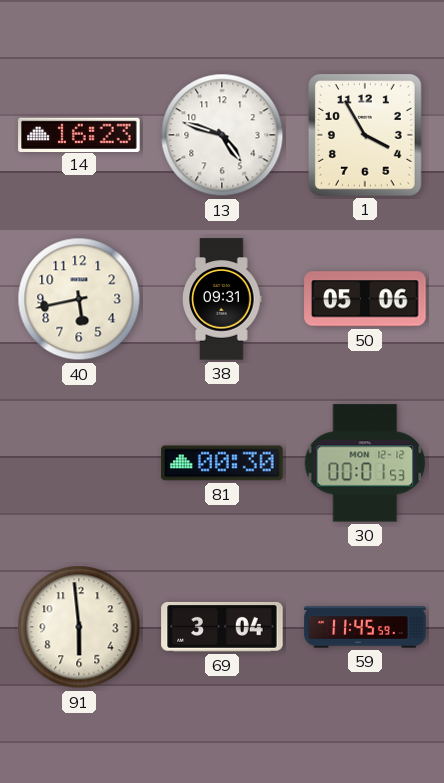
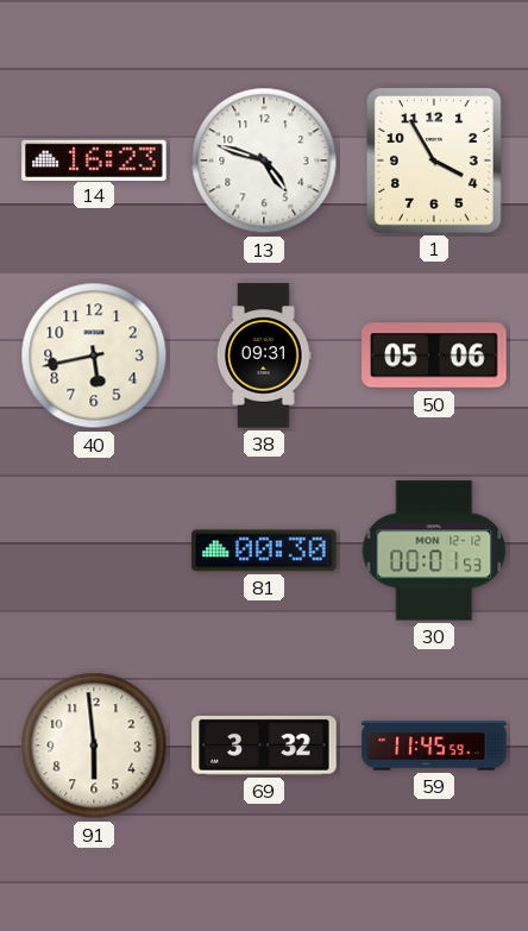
69: 3:04 -> 3:32
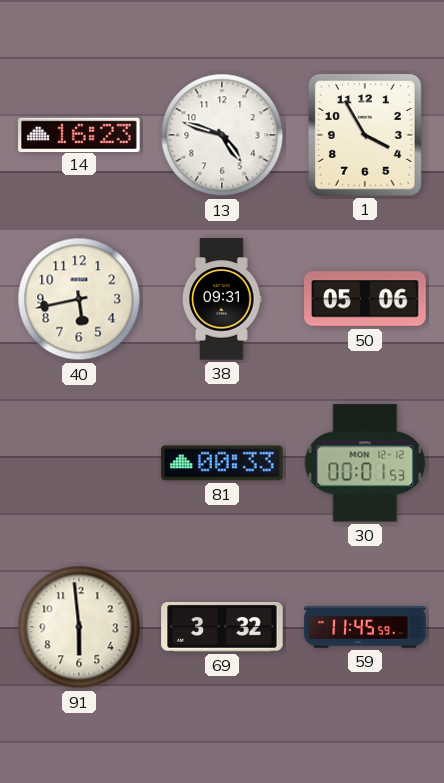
81: 00:30 -> 00:33
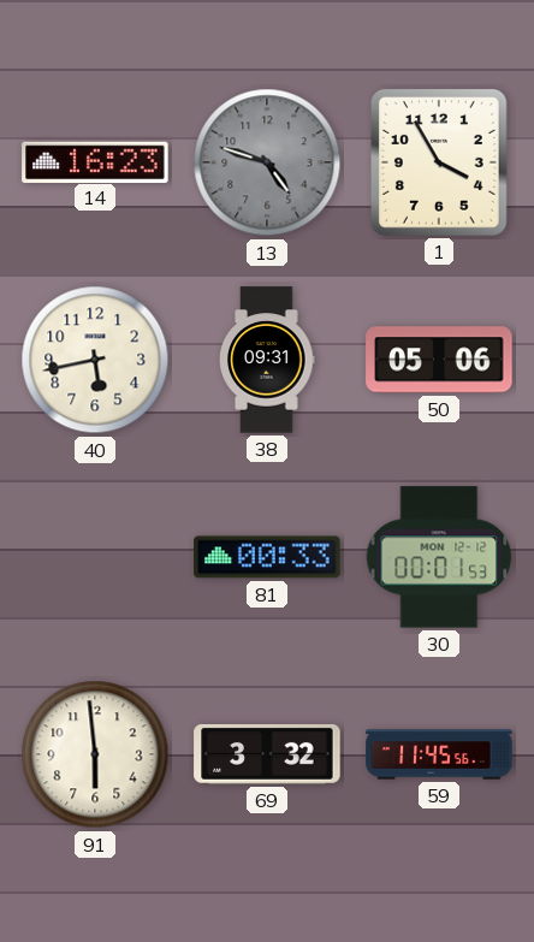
13 dial: white -> grey
59: 11:45:59 -> 11:45:56
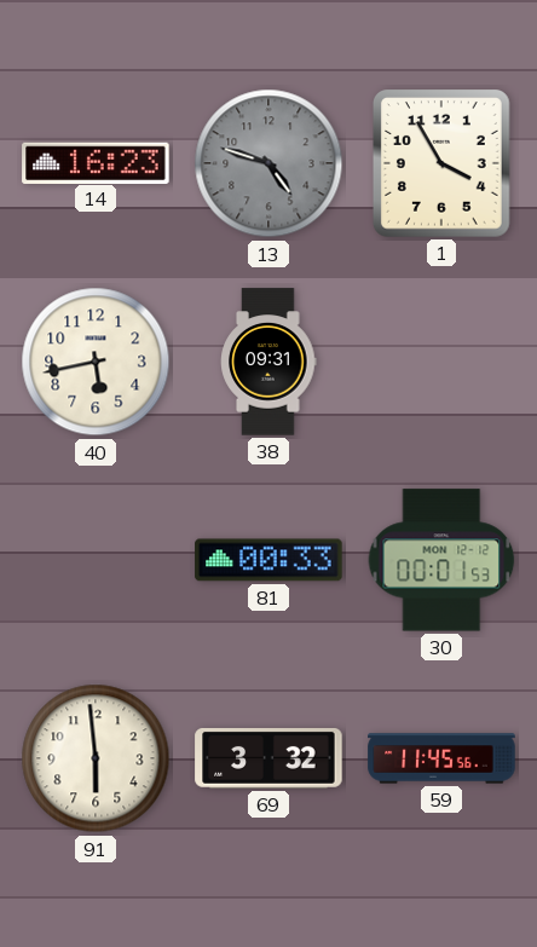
50: 05:06 -> none
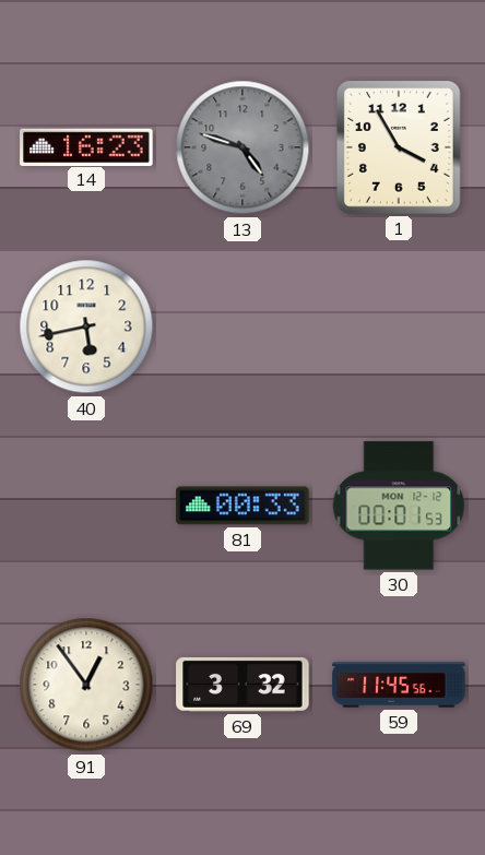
38: 09:31 -> none
91: 5:59 -> 12:54
